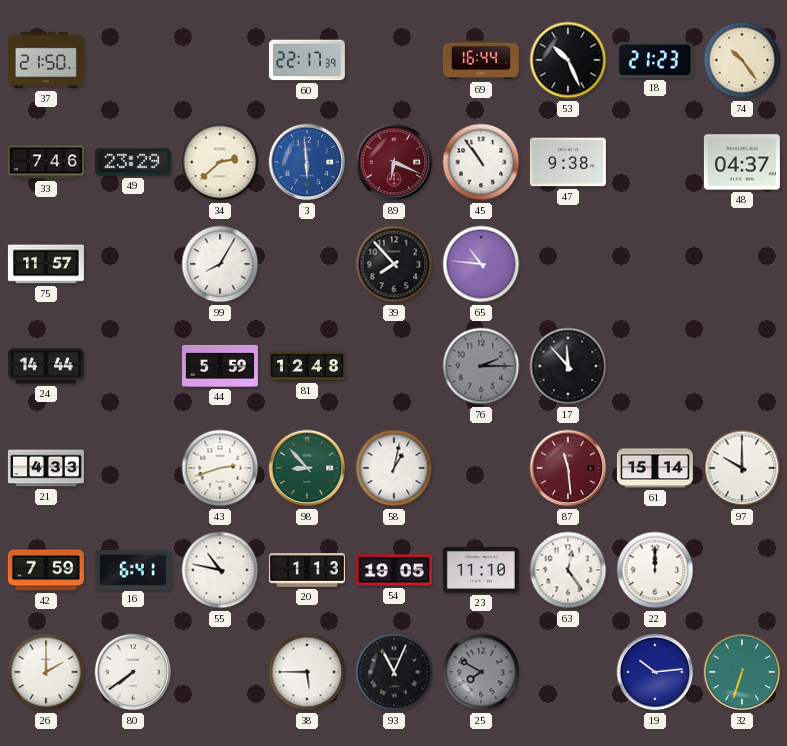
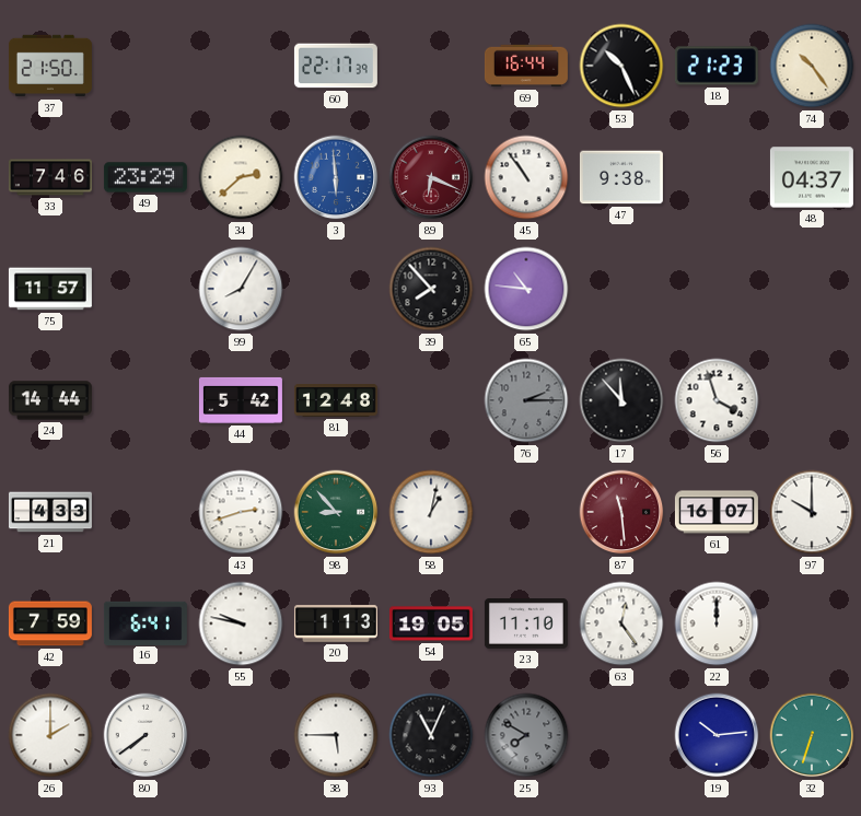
44: 5:59 -> 5:42
56: none -> 3:57
61: 15:14 -> 16:07
55: 10:47 -> 9:47
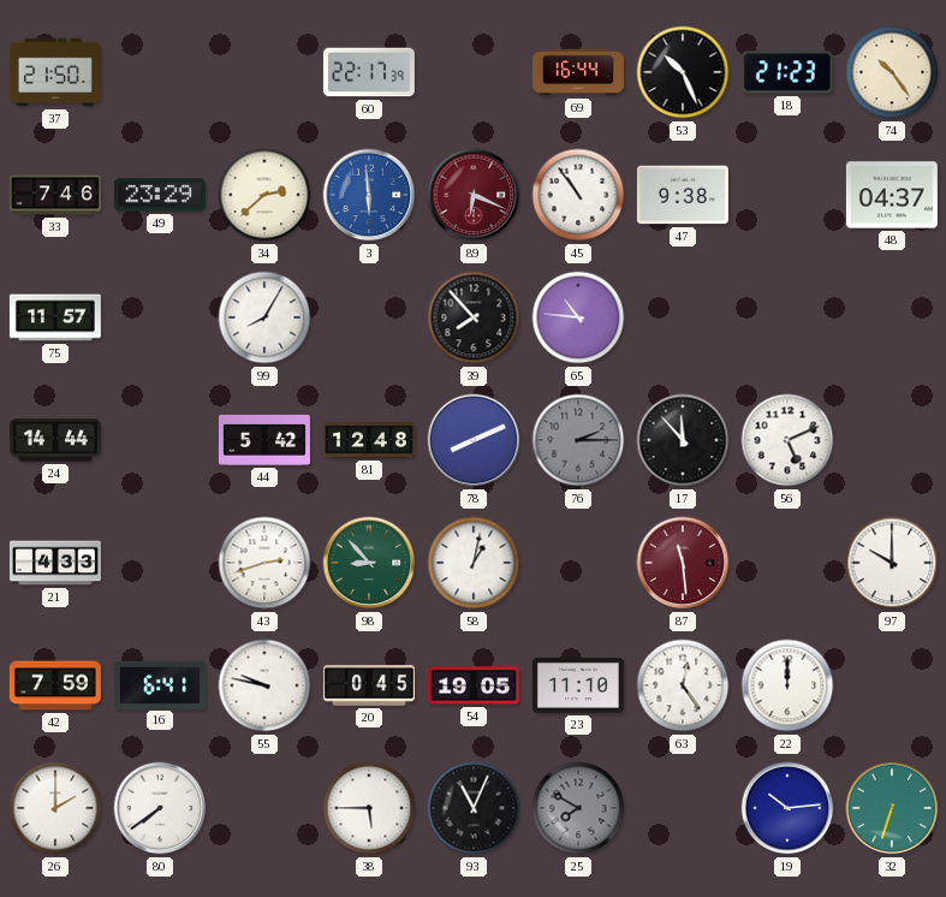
78: none -> 8:11
56: 3:57 -> 5:11
61: 16:07 -> none
20: 1:13 -> 0:45
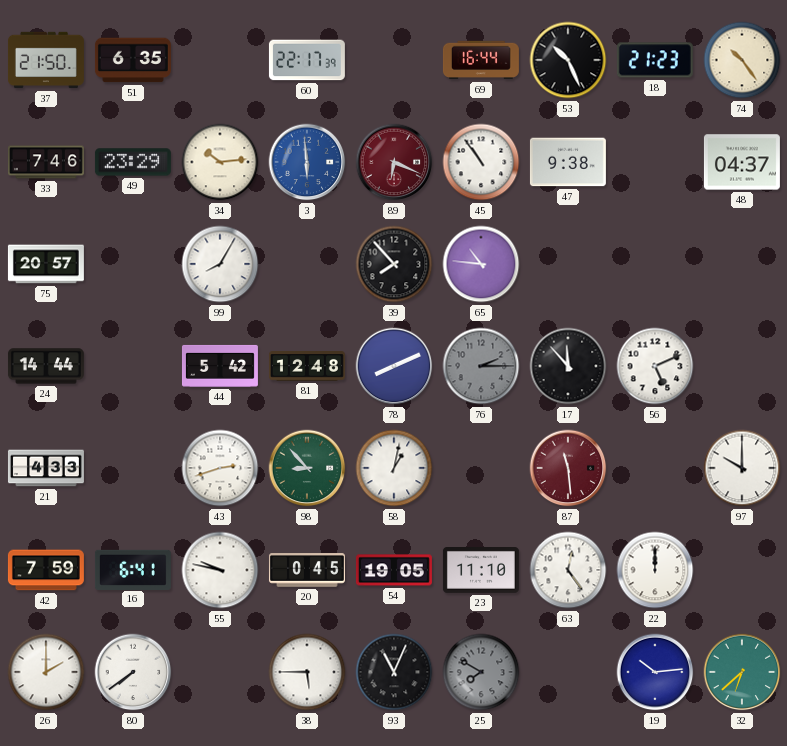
51: none -> 6:35
34: 2:38 -> 10:14
75: 11:57 -> 20:57
32: 6:33 -> 6:38
